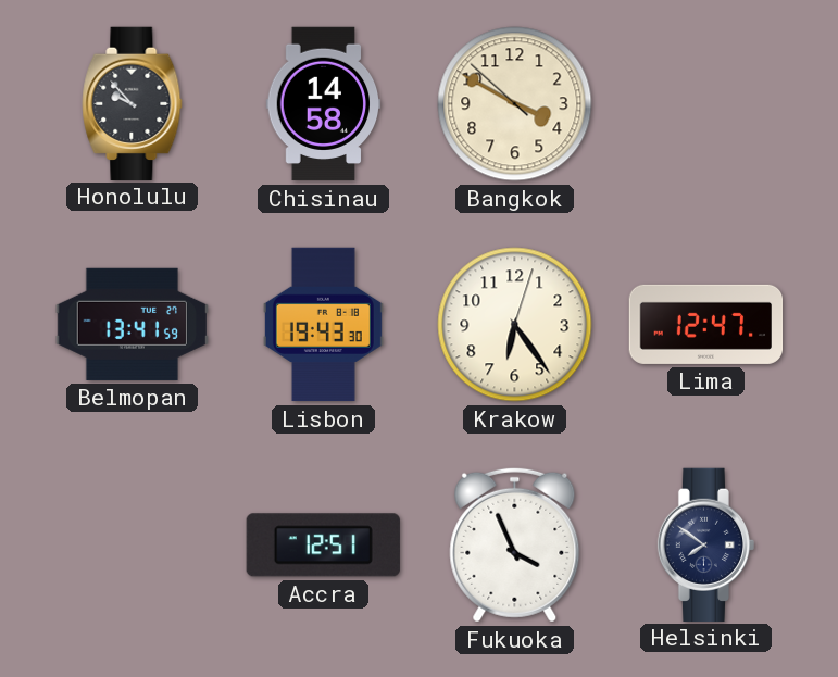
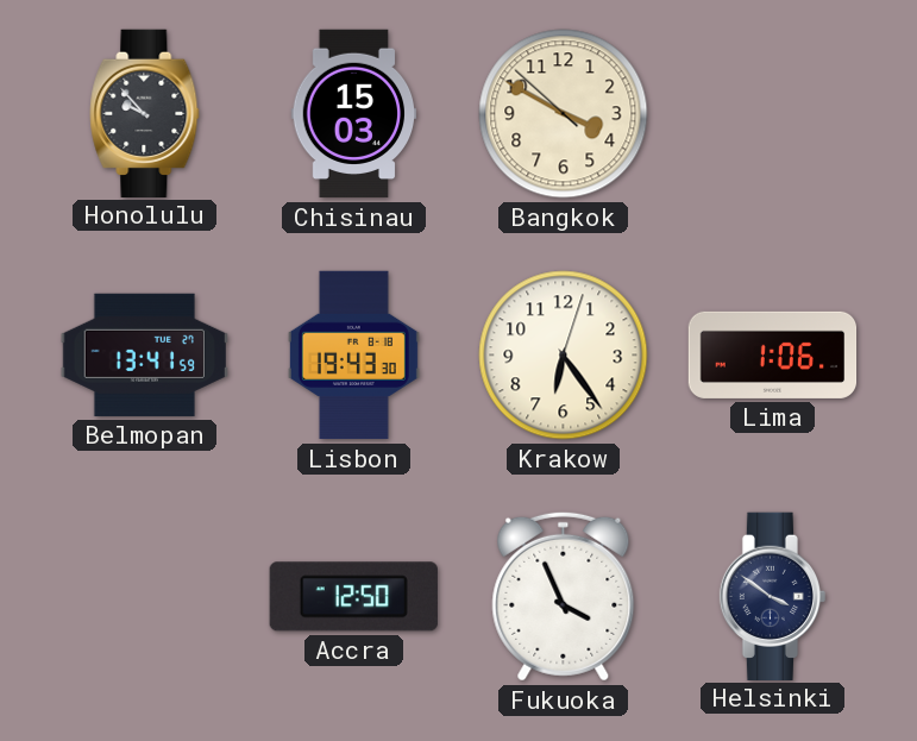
Chisinau: 14:58 -> 15:03
Lima: 12:47 -> 1:06
Accra: 12:51 -> 12:50
Helsinki: 7:51 -> 3:51
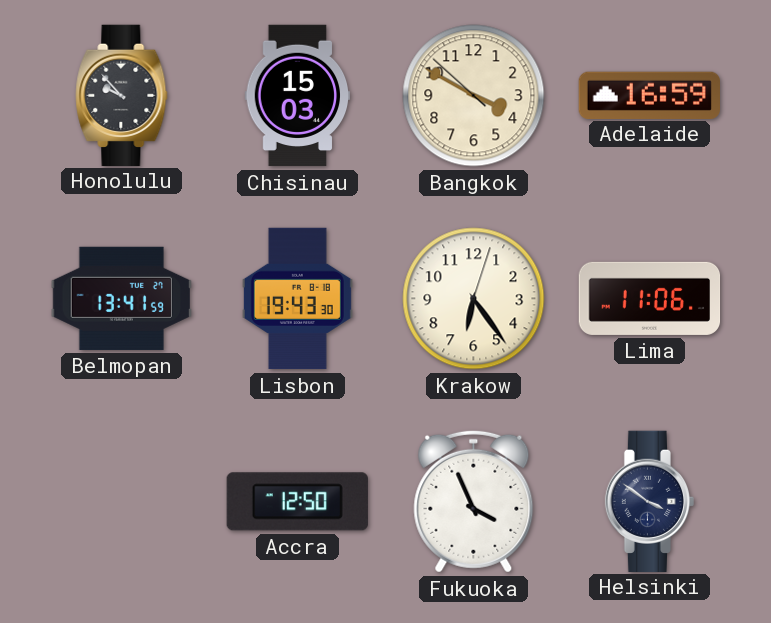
Adelaide: none -> 16:59
Lima: 1:06 -> 11:06
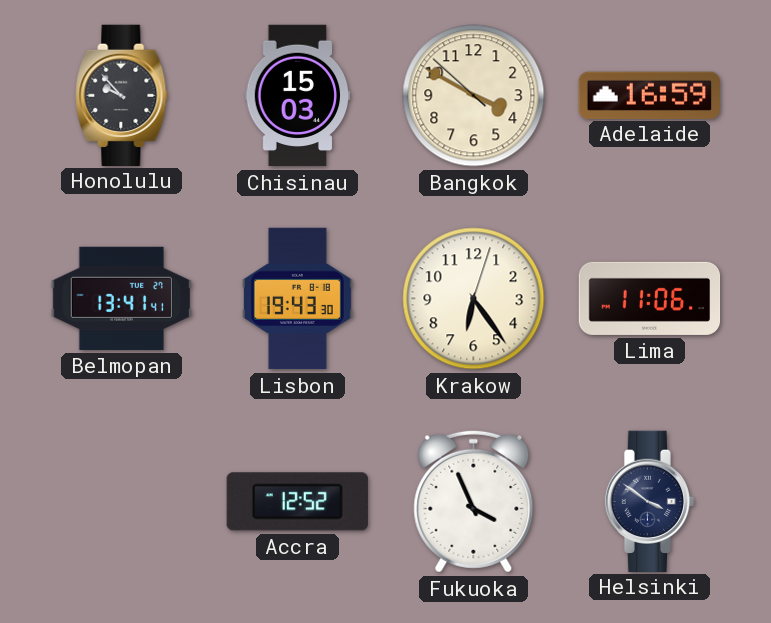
Belmopan: 13:41:59 -> 13:41:41
Accra: 12:50 -> 12:52
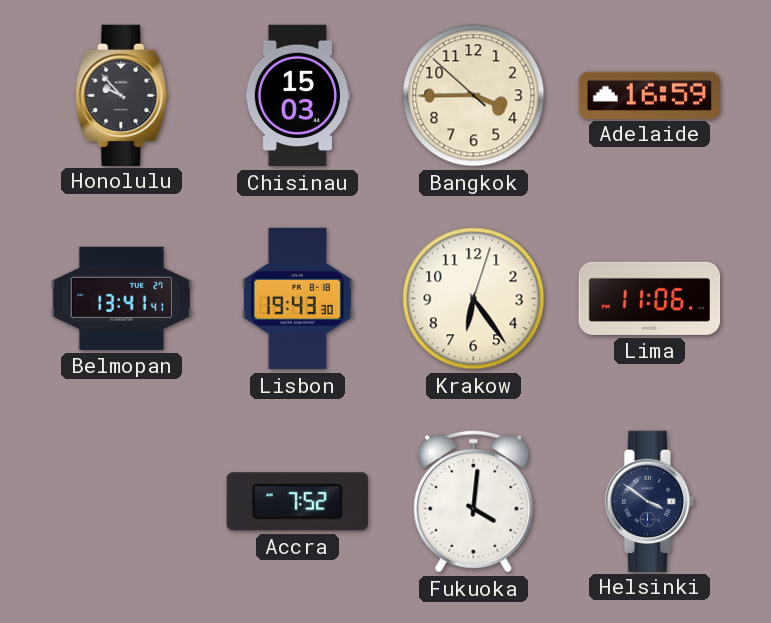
Bangkok: 3:49 -> 3:44
Accra: 12:52 -> 7:52
Fukuoka: 3:56 -> 4:01
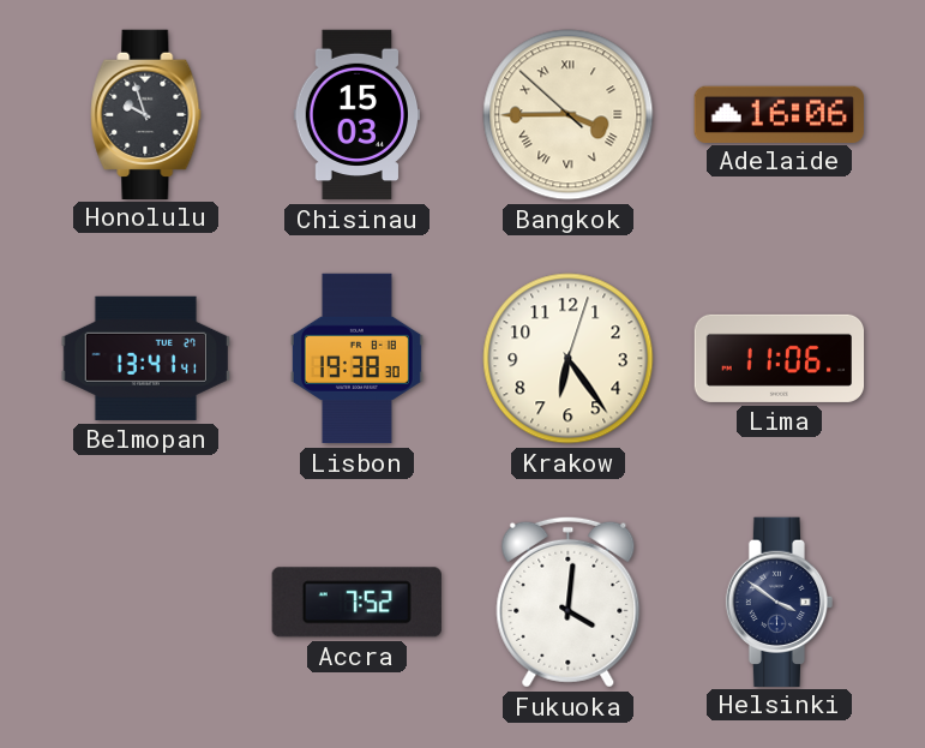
Honolulu: 9:53 -> 9:57
Bangkok numerals: Arabic -> Roman
Adelaide: 16:59 -> 16:06
Lisbon: 19:43 -> 19:38
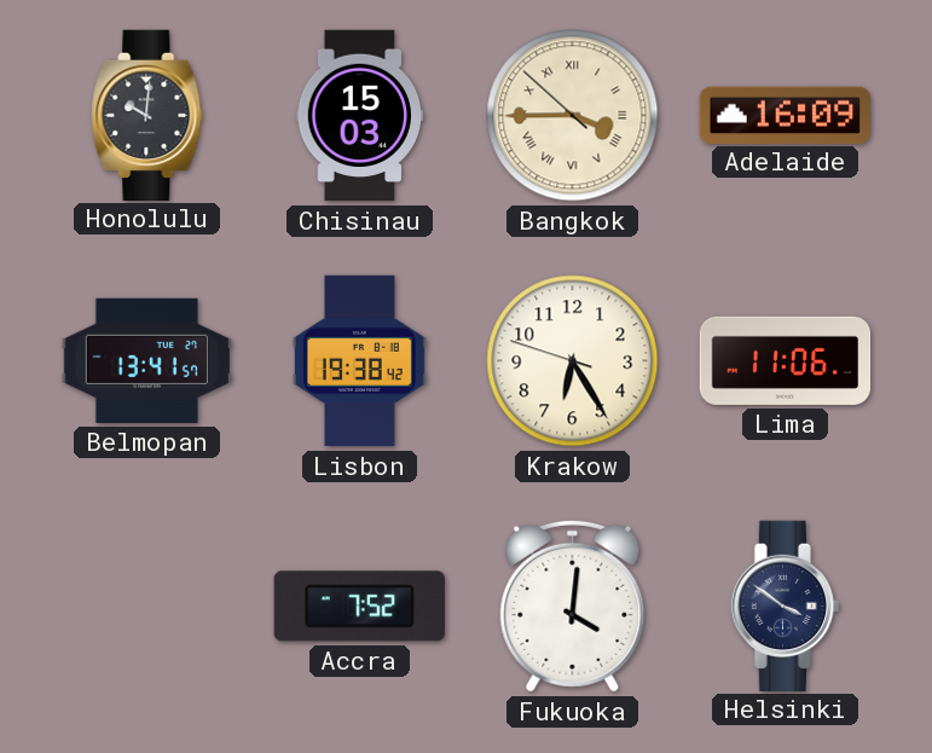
Honolulu: 9:57 -> 10:01
Adelaide: 16:06 -> 16:09
Belmopan: 13:41:41 -> 13:41:57
Lisbon: 19:38:30 -> 19:38:42
Krakow: 6:24:03 -> 6:24:48
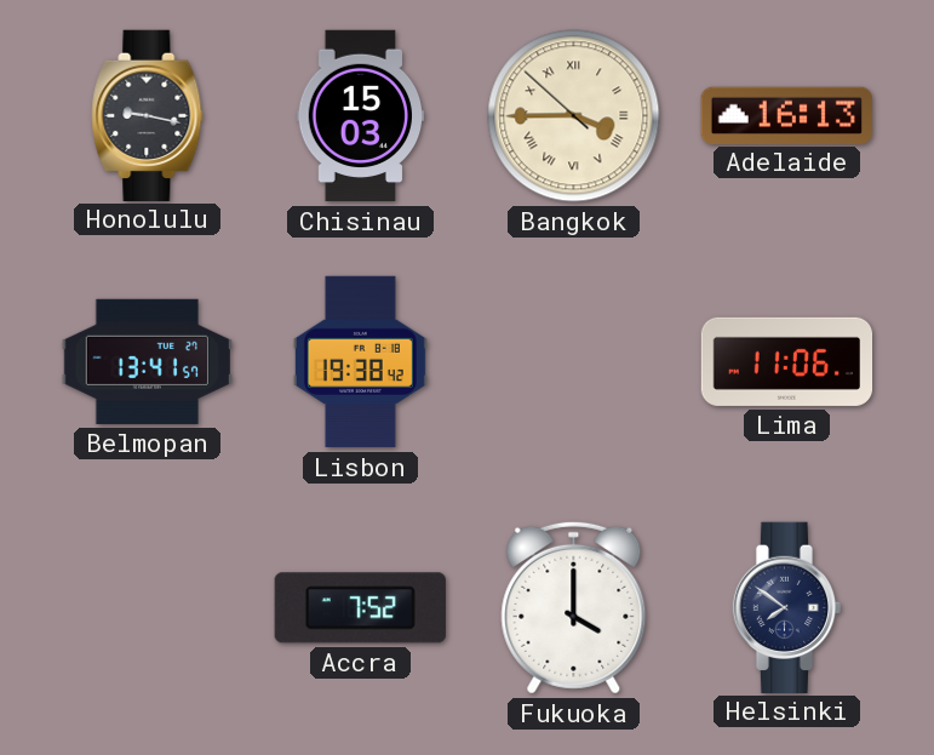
Honolulu: 10:01 -> 9:17
Adelaide: 16:09 -> 16:13
Krakow: 6:24 -> none
Fukuoka: 4:01 -> 4:00
Helsinki: 3:51 -> 7:51
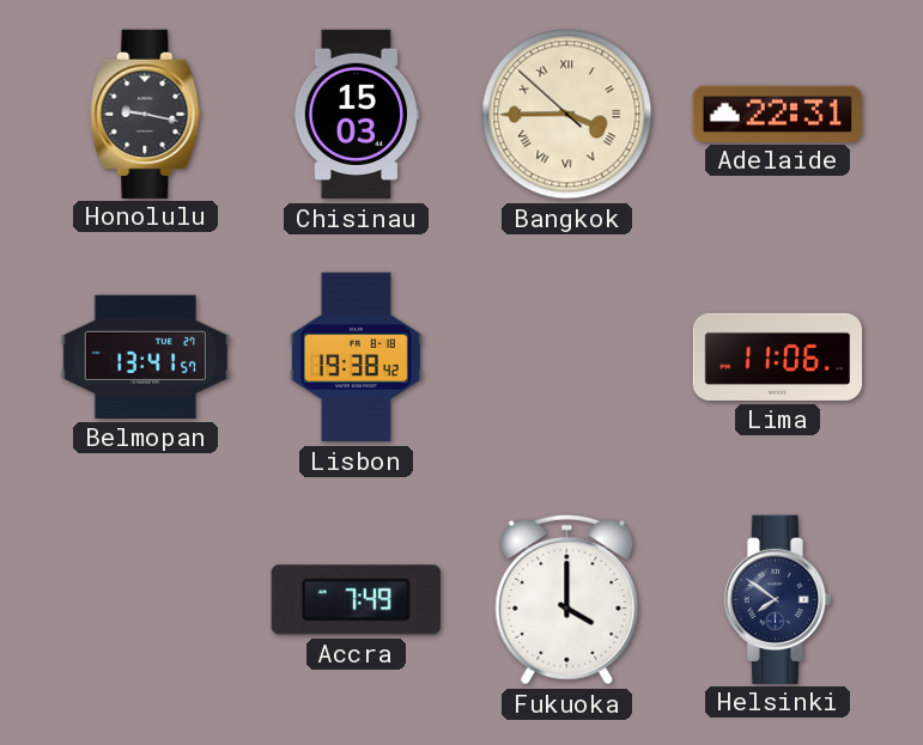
Adelaide: 16:13 -> 22:31
Accra: 7:52 -> 7:49
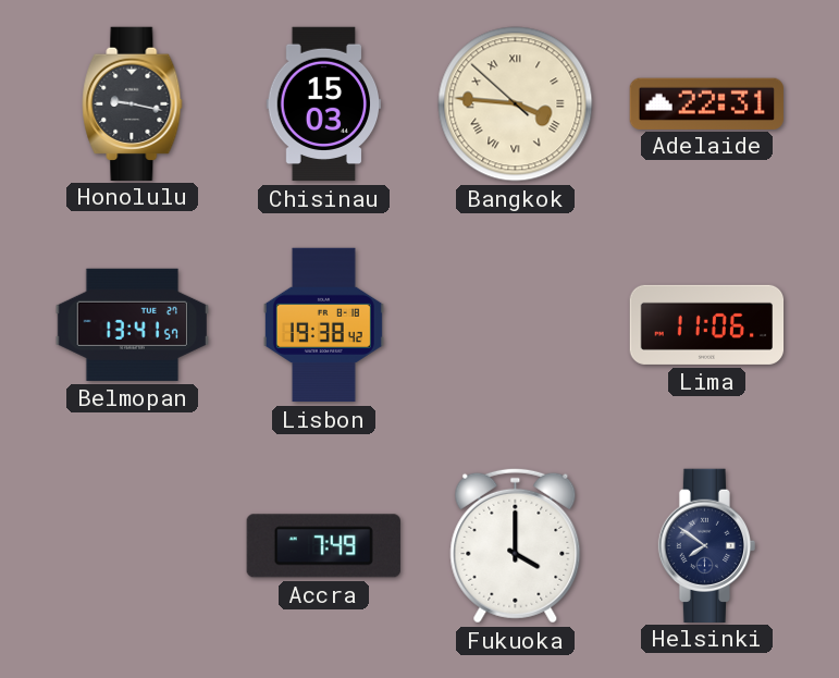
Bangkok: 3:44 -> 3:45
